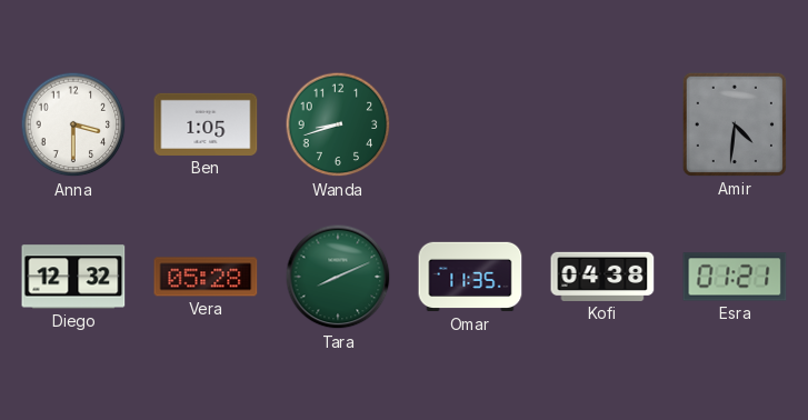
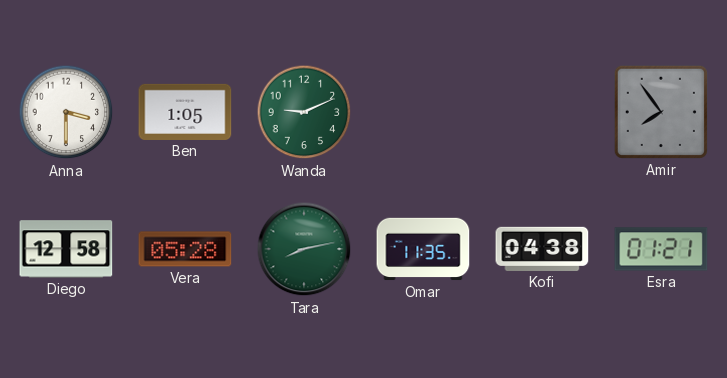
Wanda: 8:42 -> 9:11
Amir: 4:31 -> 7:54
Diego: 12:32 -> 12:58
Tara: 8:11 -> 8:13
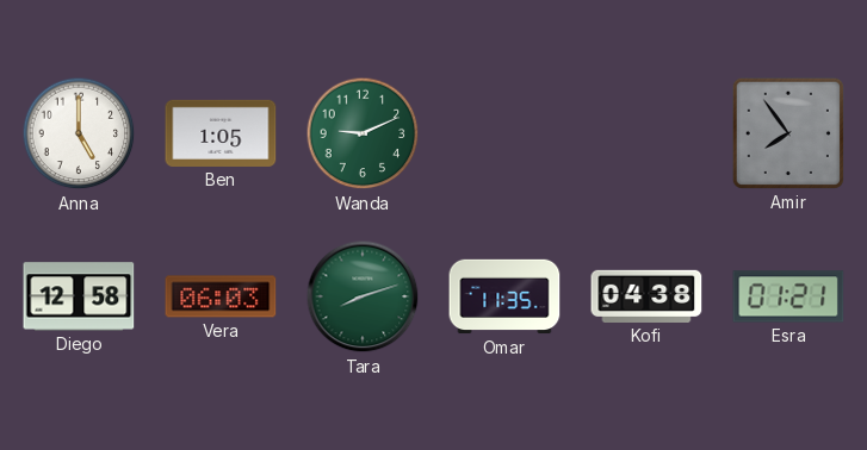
Anna: 3:30 -> 5:00
Vera: 05:28 -> 06:03
Tara: 8:13 -> 8:12
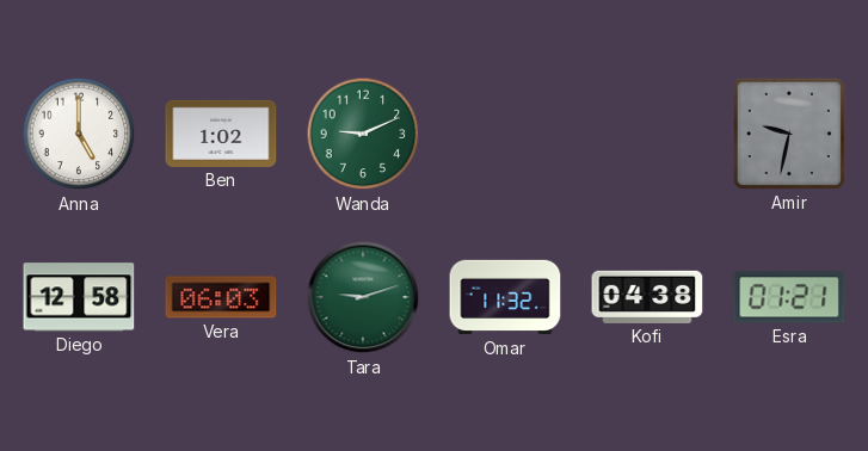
Ben: 1:05 -> 1:02
Amir: 7:54 -> 9:32
Tara: 8:12 -> 9:12
Omar: 11:35 -> 11:32
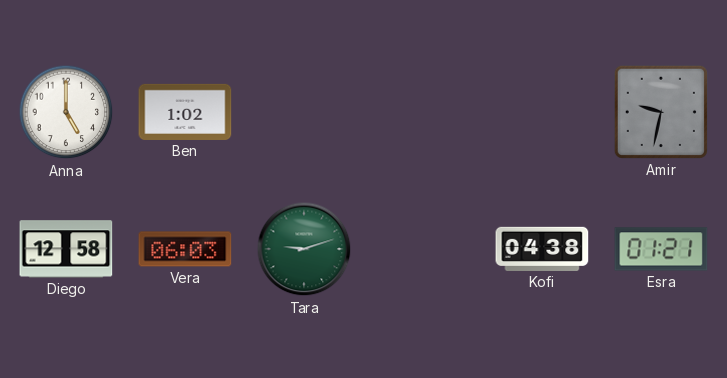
Wanda: 9:11 -> none
Omar: 11:32 -> none
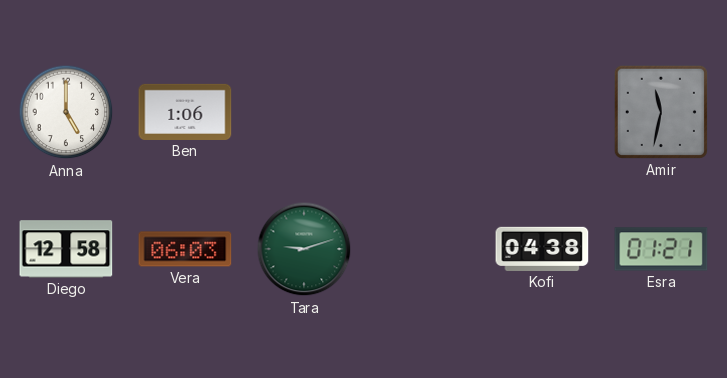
Ben: 1:02 -> 1:06
Amir: 9:32 -> 11:32
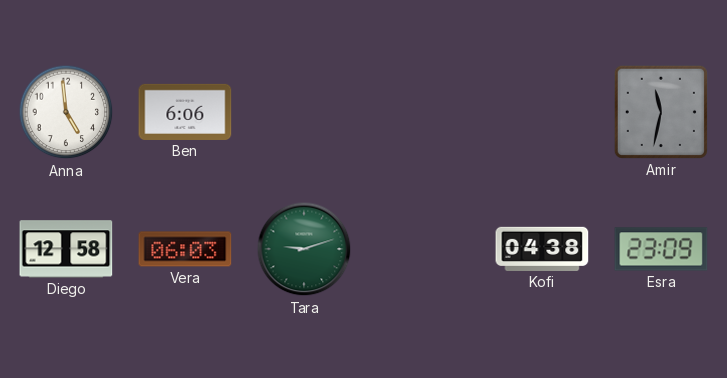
Anna: 5:00 -> 4:59
Ben: 1:06 -> 6:06
Esra: 01:21 -> 23:09
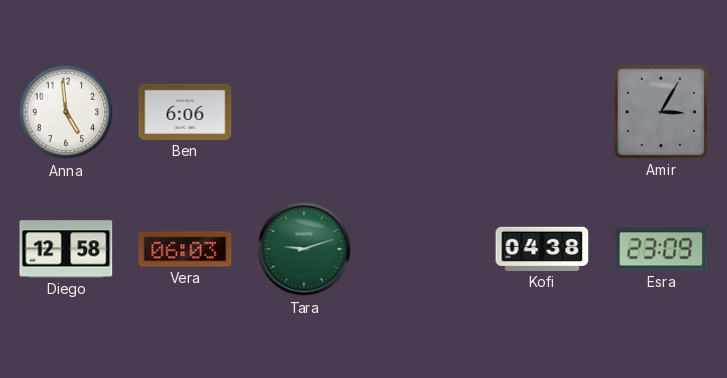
Amir: 11:32 -> 3:05
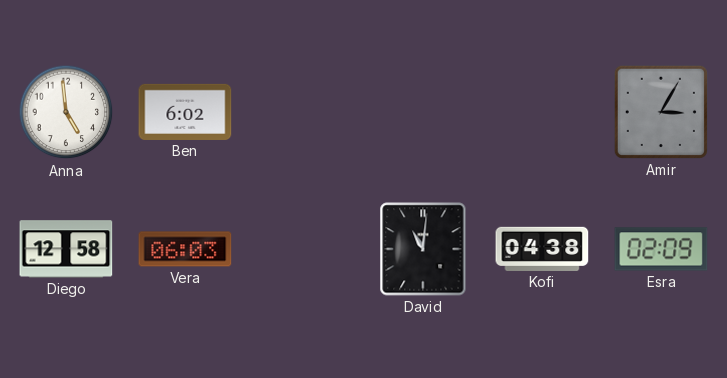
Ben: 6:06 -> 6:02
Tara: 9:12 -> none
David: none -> 11:01
Esra: 23:09 -> 02:09
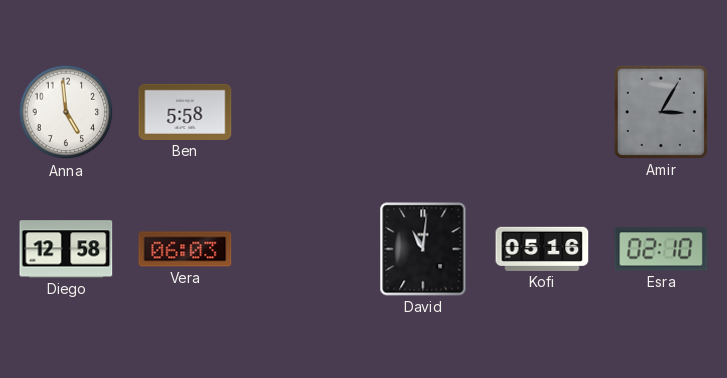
Ben: 6:02 -> 5:58
Kofi: 04:38 -> 05:16
Esra: 02:09 -> 02:10
